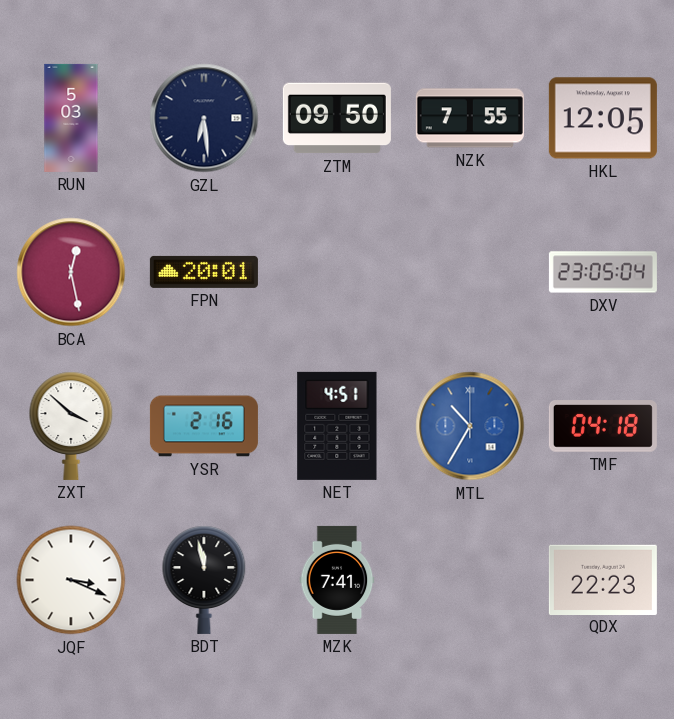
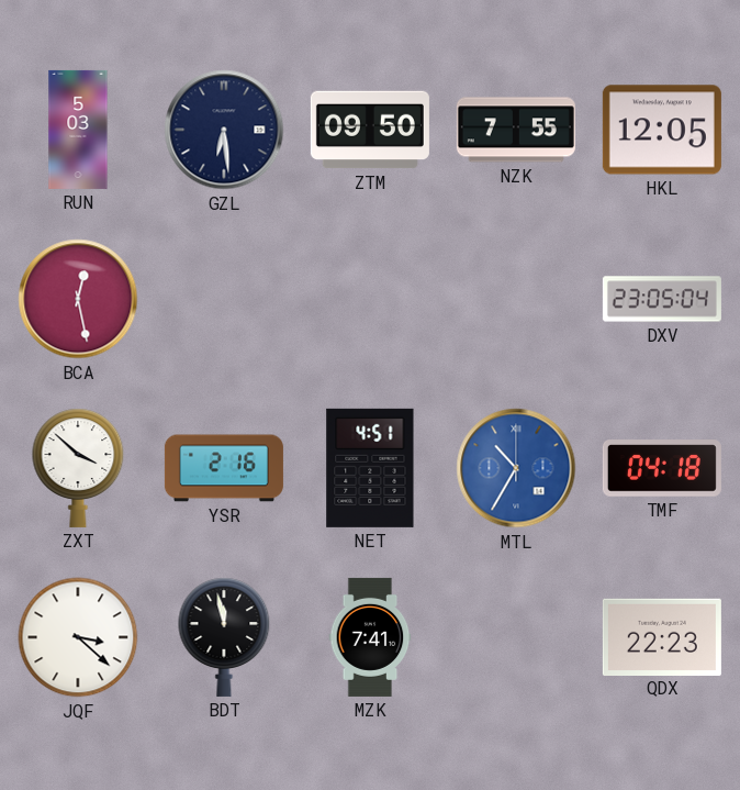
FPN: 20:01 -> none
JQF: 3:19 -> 3:22
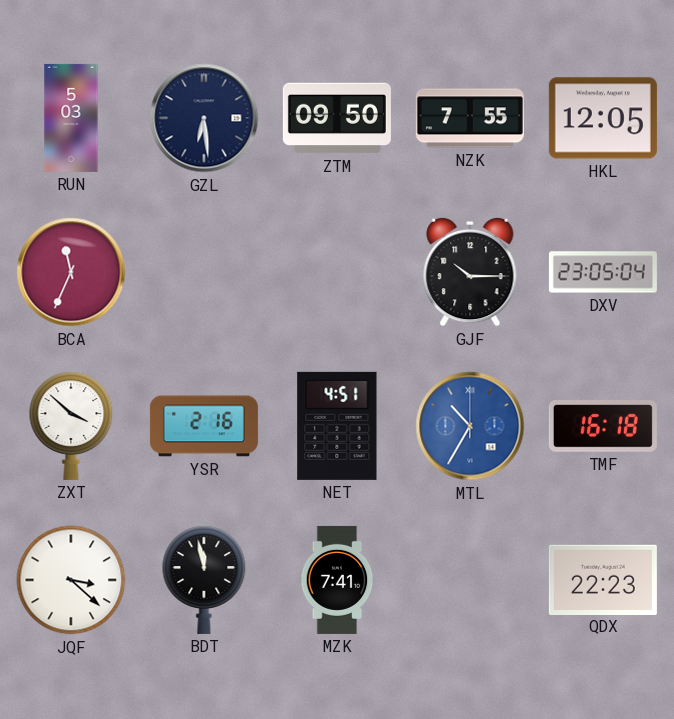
BCA: 12:28 -> 11:34
GJF: none -> 10:15
TMF: 04:18 -> 16:18
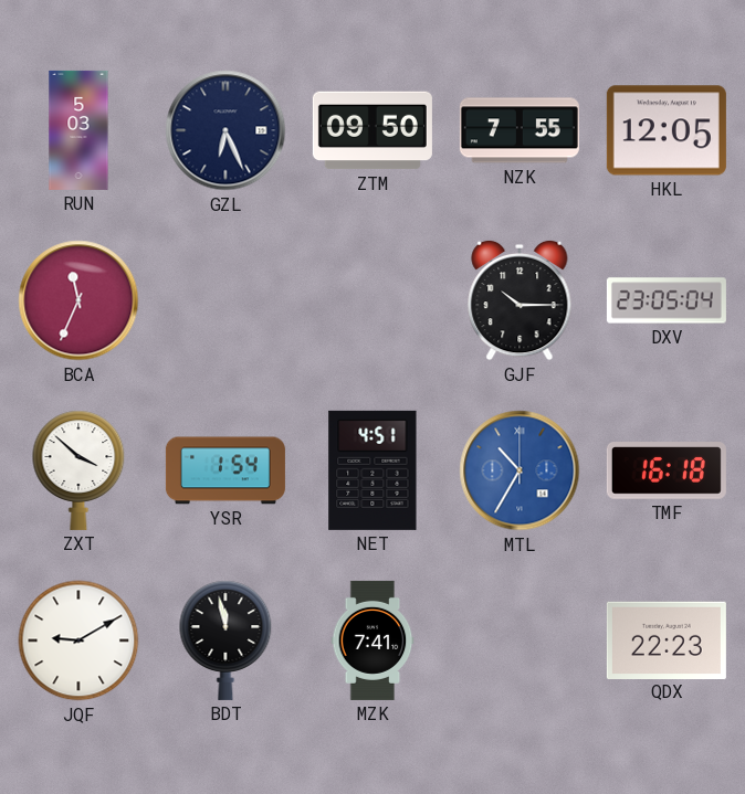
GZL: 6:29 -> 6:26
YSR: 2:16 -> 1:54
JQF: 3:22 -> 9:10
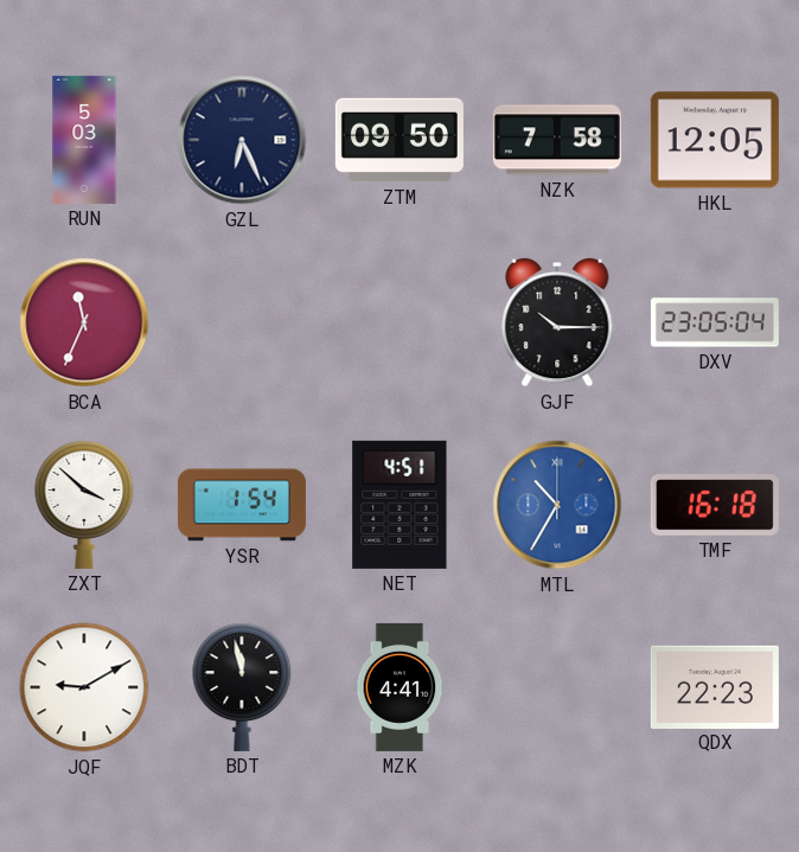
NZK: 7:55 -> 7:58
MZK: 7:41 -> 4:41
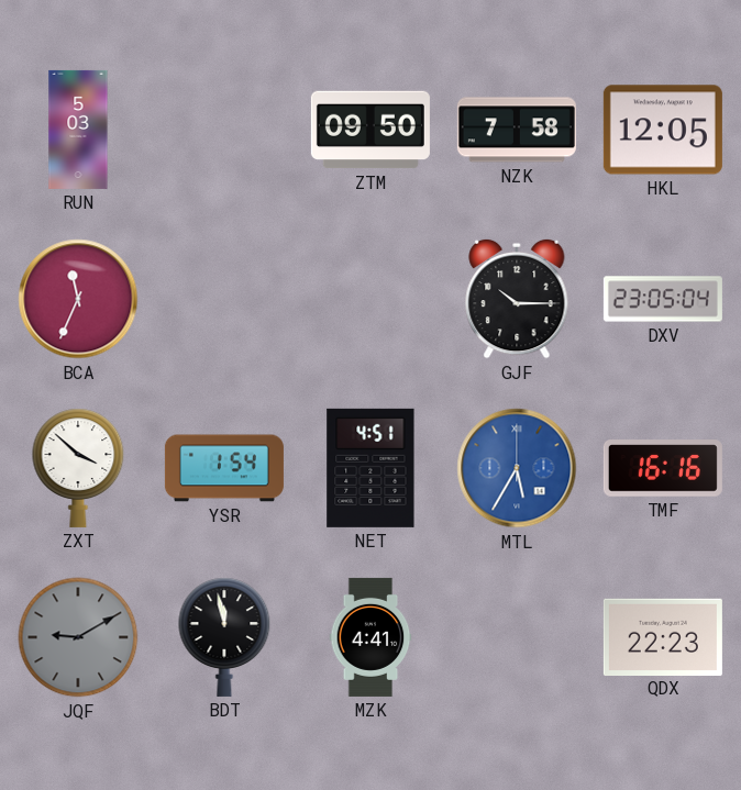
GZL: 6:26 -> none
MTL: 10:35 -> 5:35
TMF: 16:18 -> 16:16
JQF dial: white -> grey
